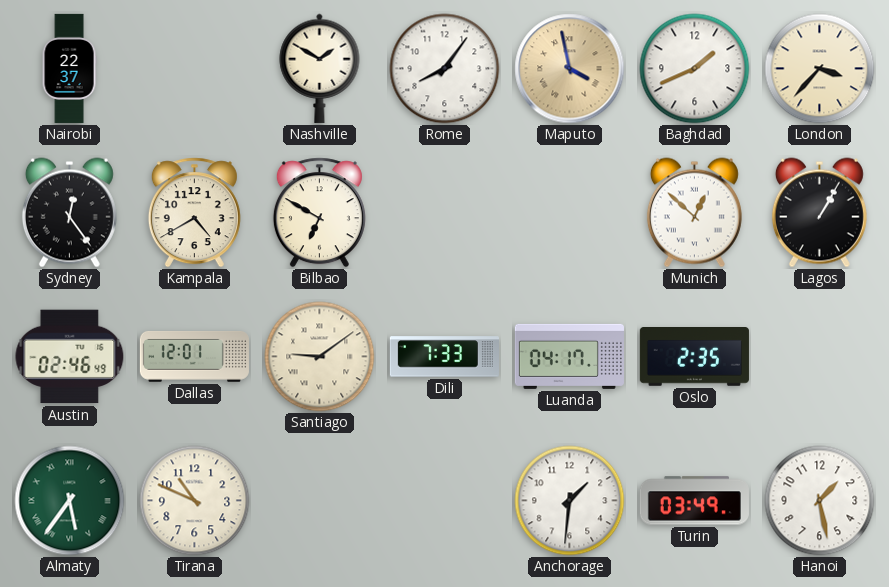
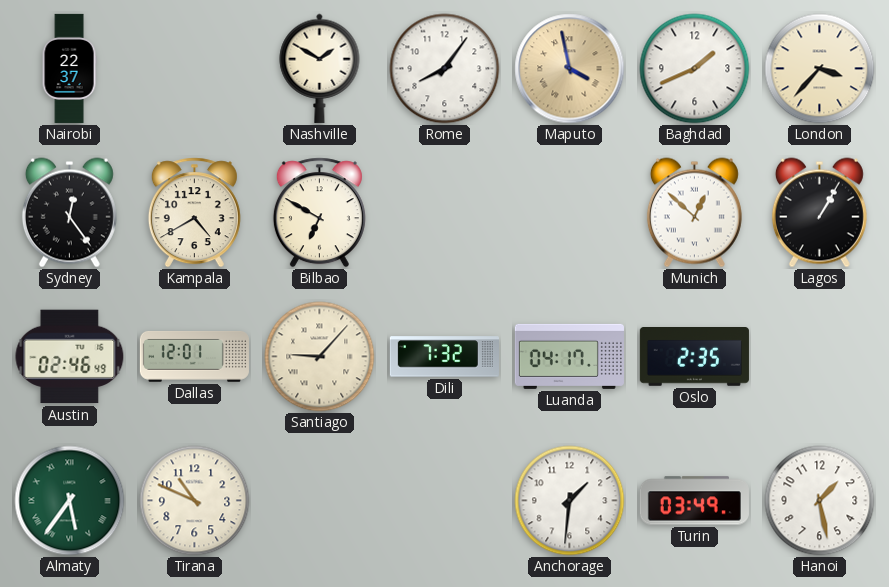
Santiago: 9:09 -> 9:07
Dili: 7:33 -> 7:32
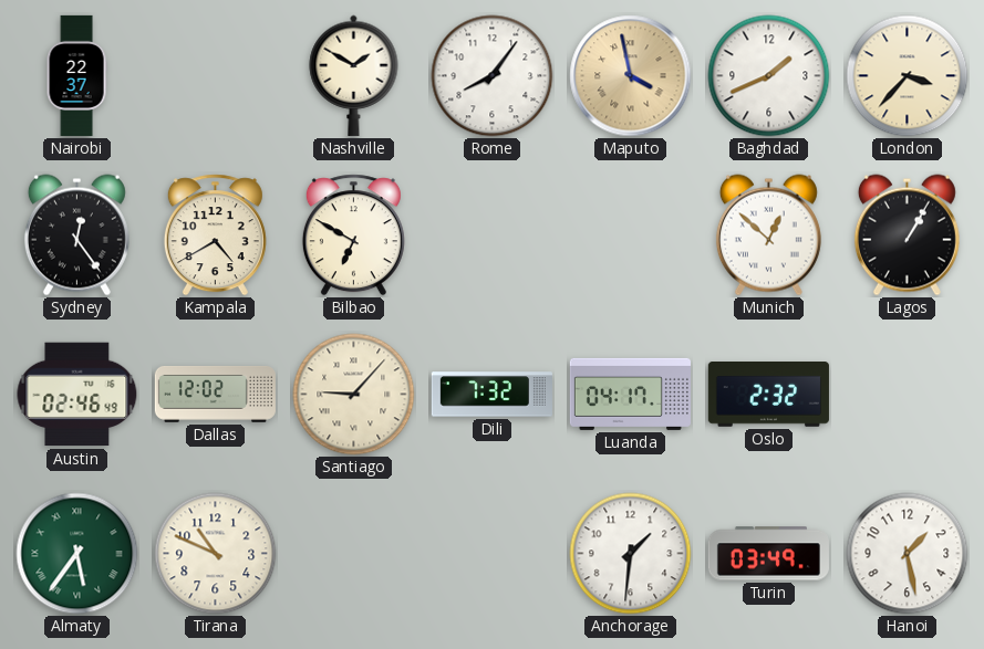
Dallas: 12:01 -> 12:02
Oslo: 2:35 -> 2:32
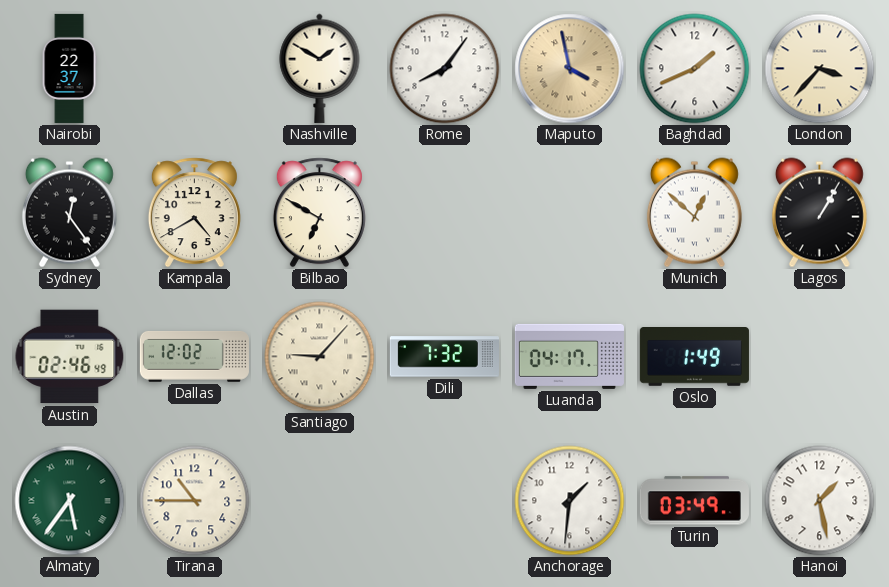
Oslo: 2:32 -> 1:49
Tirana: 10:49 -> 10:45
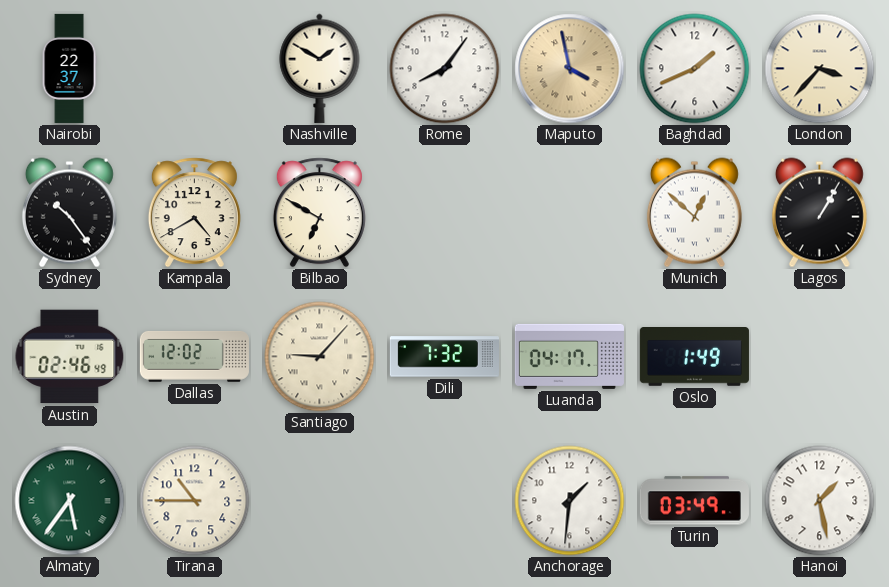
Sydney: 12:24 -> 10:24
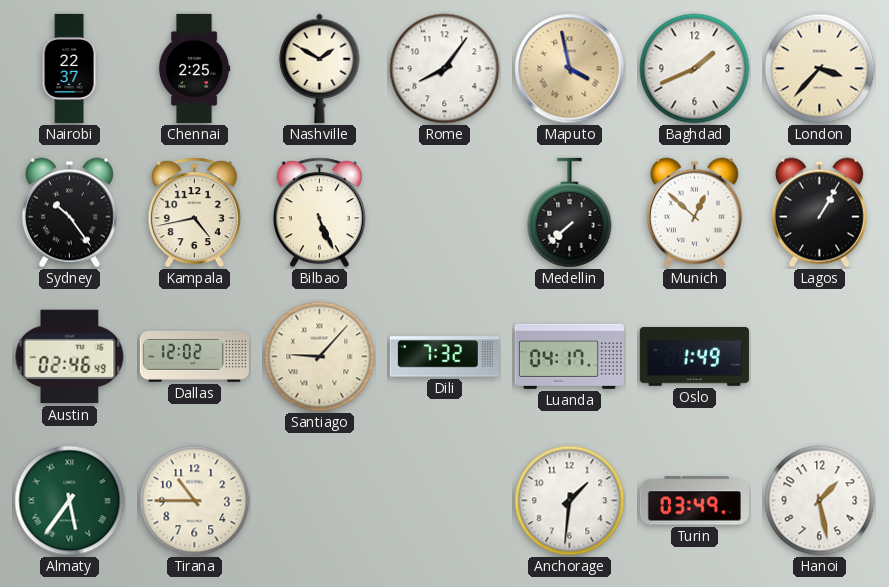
Chennai: none -> 2:25
Kampala: 4:40 -> 4:43
Bilbao: 6:50 -> 5:26
Medellin: none -> 7:38
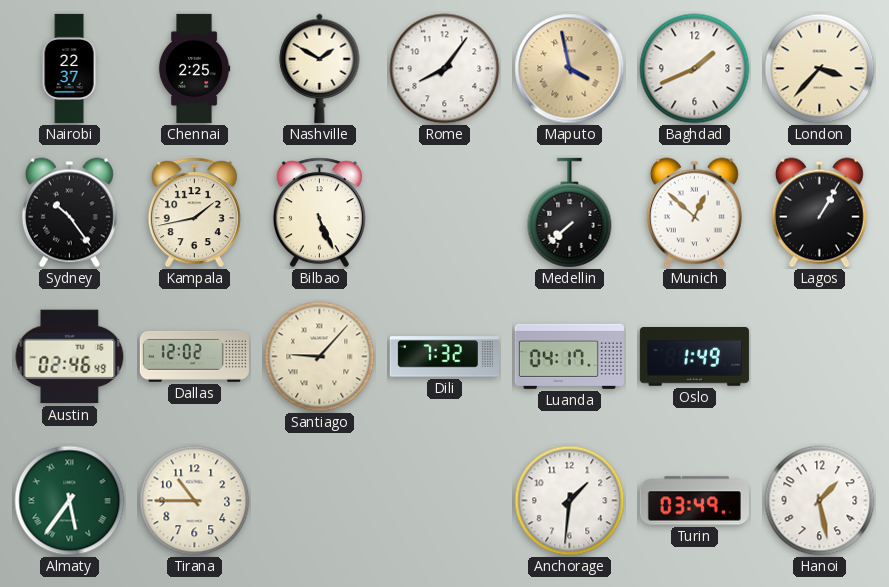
Kampala: 4:43 -> 1:43
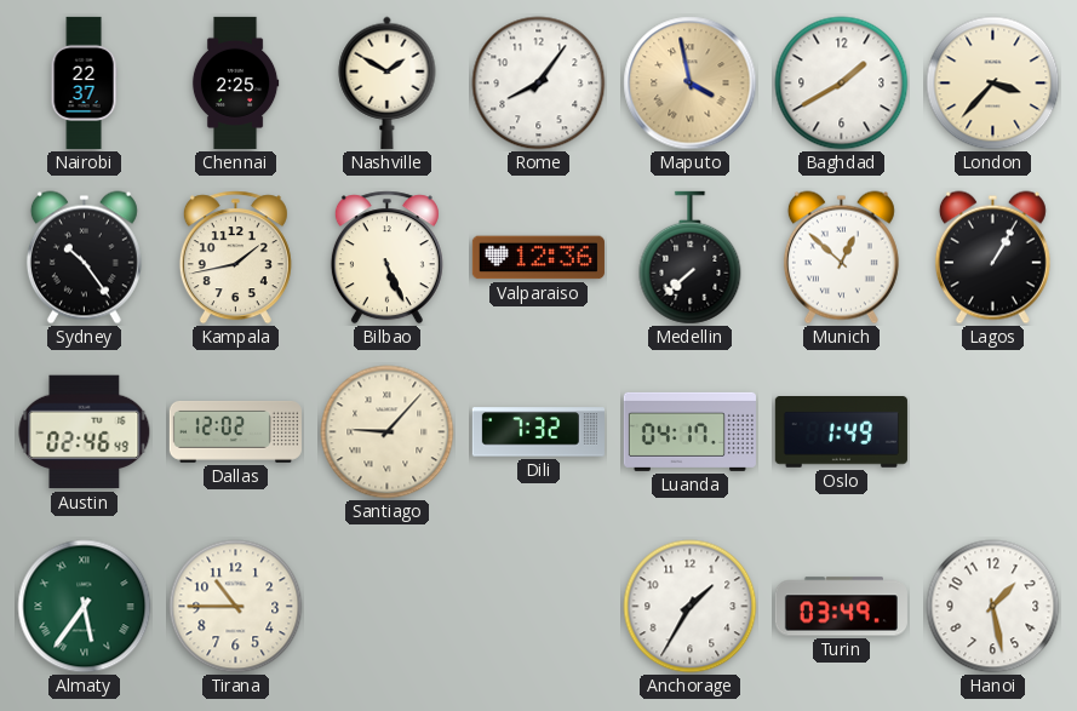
Baghdad: 1:41 -> 1:40
Valparaiso: none -> 12:36
Anchorage: 1:31 -> 1:35
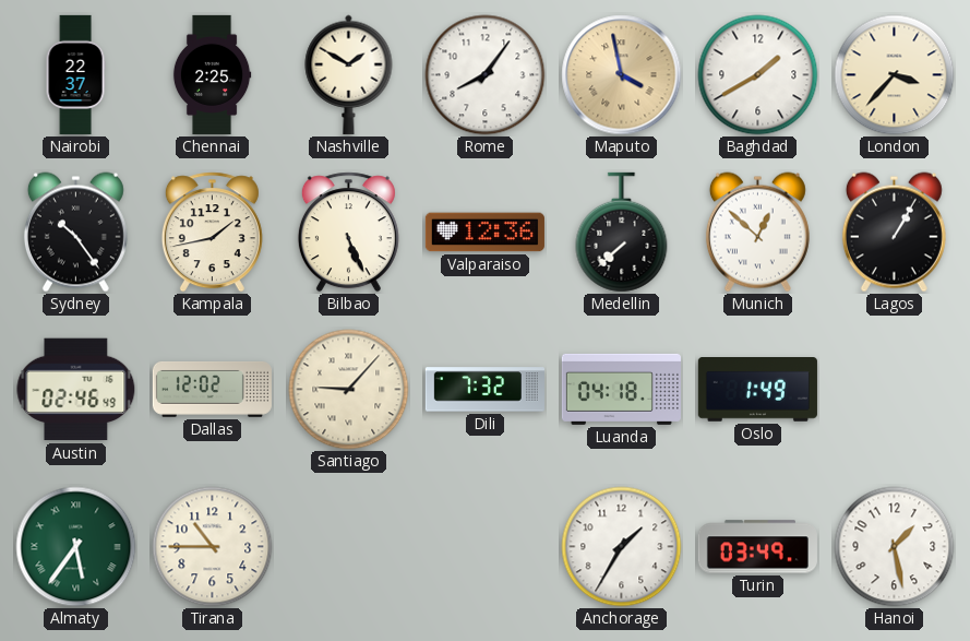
Luanda: 04:17 -> 04:18
